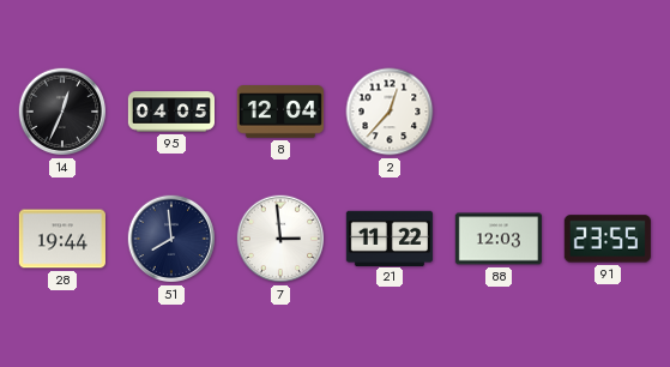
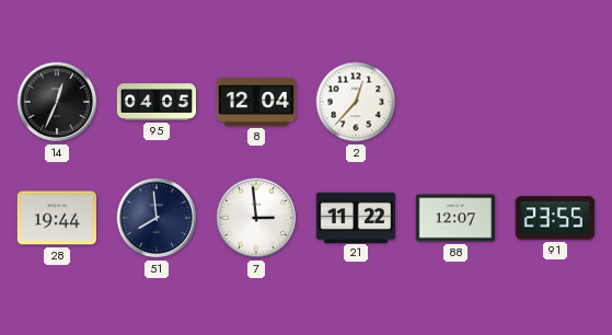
88: 12:03 -> 12:07
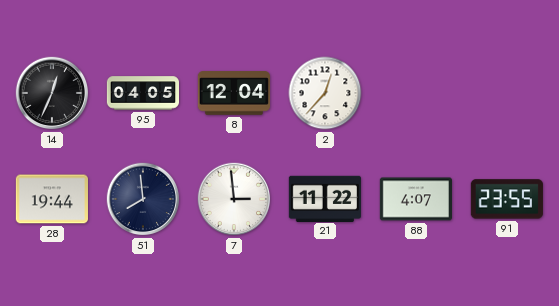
88: 12:07 -> 4:07
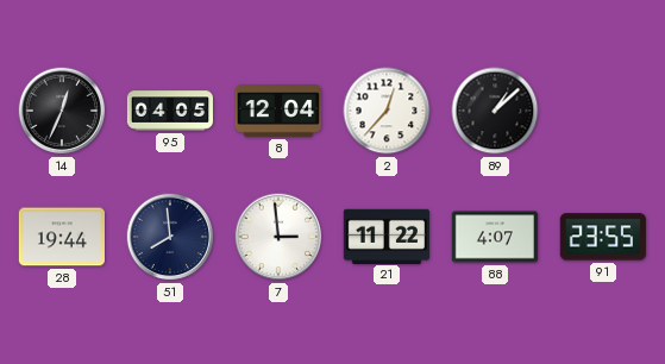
89: none -> 1:08
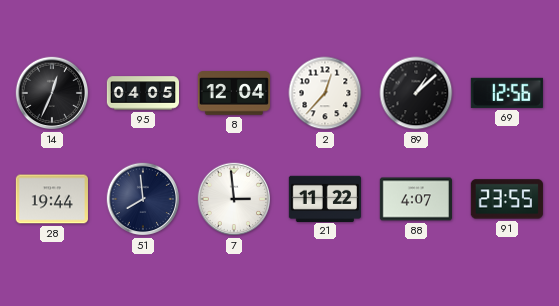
69: none -> 12:56
